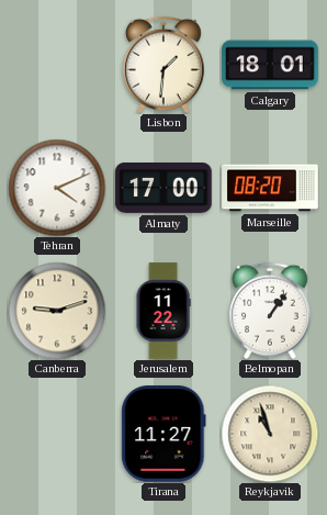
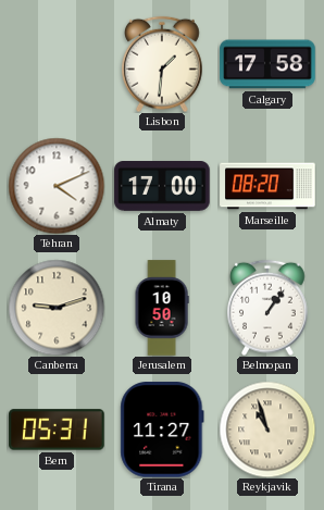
Calgary: 18:01 -> 17:58
Jerusalem: 11:22 -> 10:50
Bern: none -> 05:31
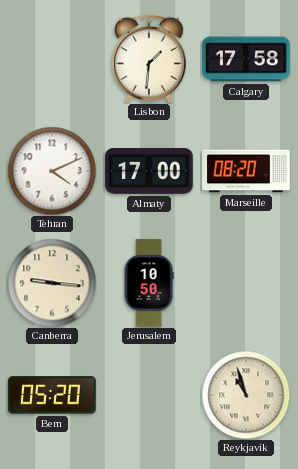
Canberra: 9:12 -> 9:16
Belmopan: 1:06 -> none
Bern: 05:31 -> 05:20
Tirana: 11:27 -> none
